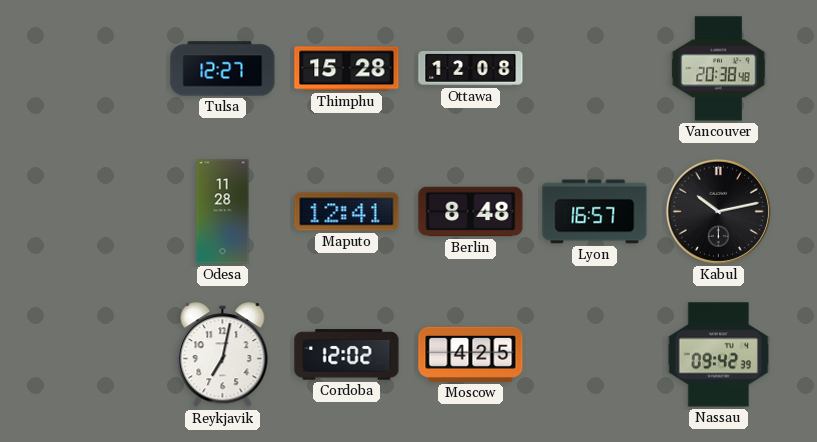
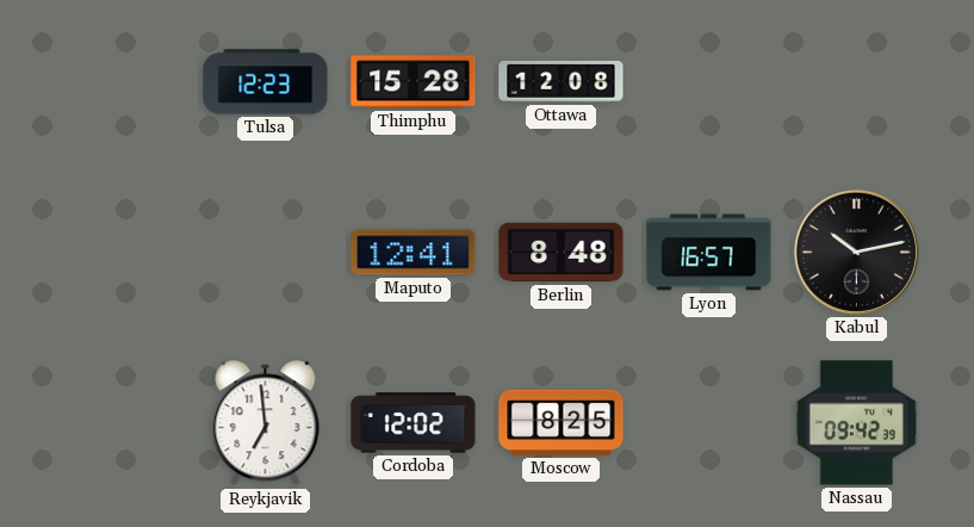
Tulsa: 12:27 -> 12:23
Vancouver: 20:38 -> none
Odesa: 11:28 -> none
Reykjavik: 7:02 -> 6:59
Moscow: 4:25 -> 8:25
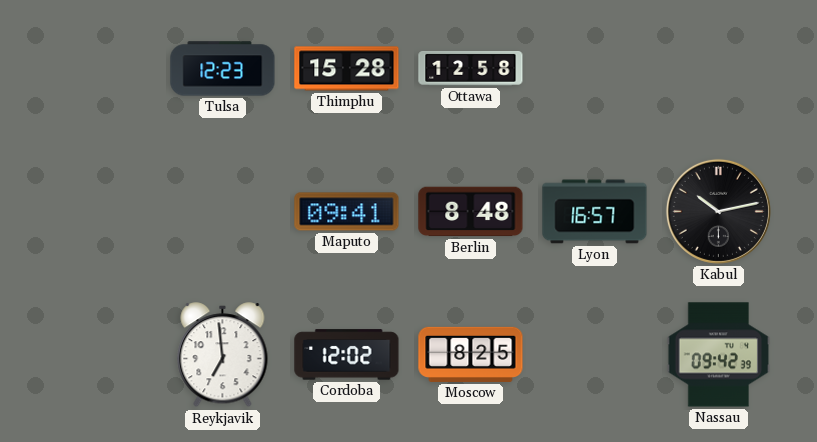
Ottawa: 12:08 -> 12:58
Maputo: 12:41 -> 09:41
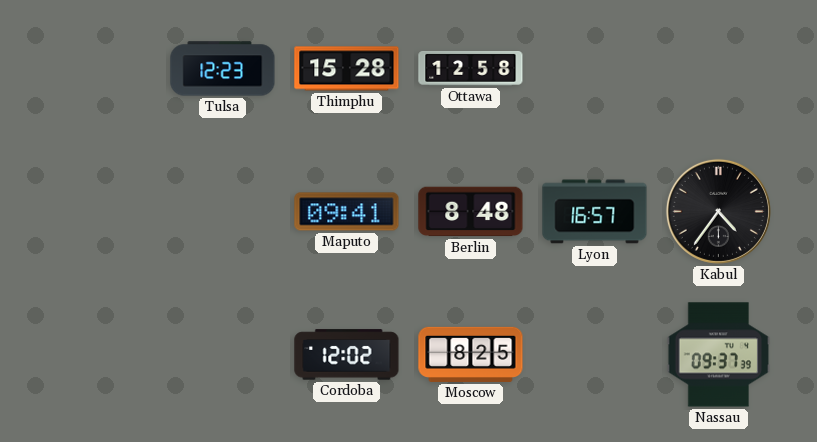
Kabul: 10:13 -> 4:36
Reykjavik: 6:59 -> none
Nassau: 09:42 -> 09:37
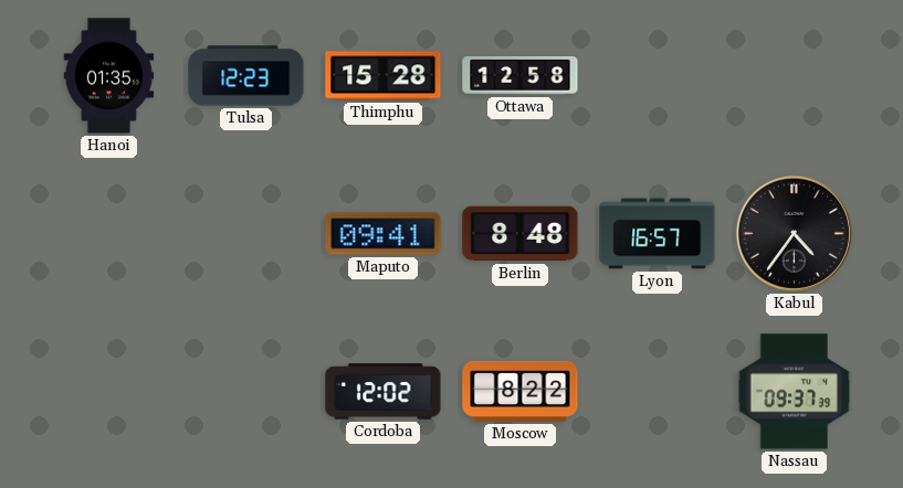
Hanoi: none -> 01:35
Moscow: 8:25 -> 8:22
